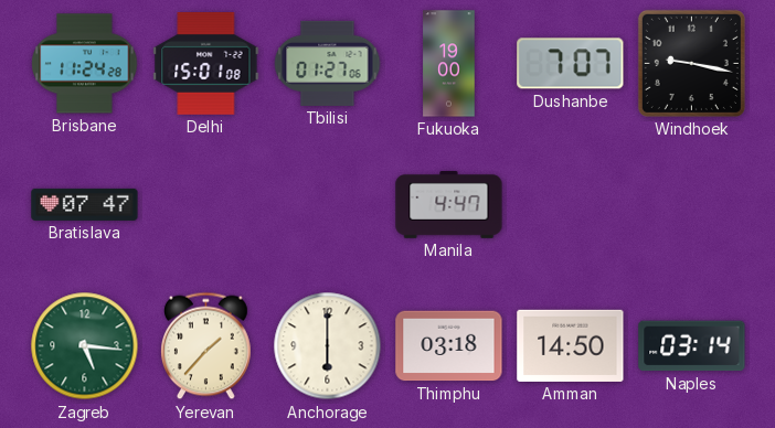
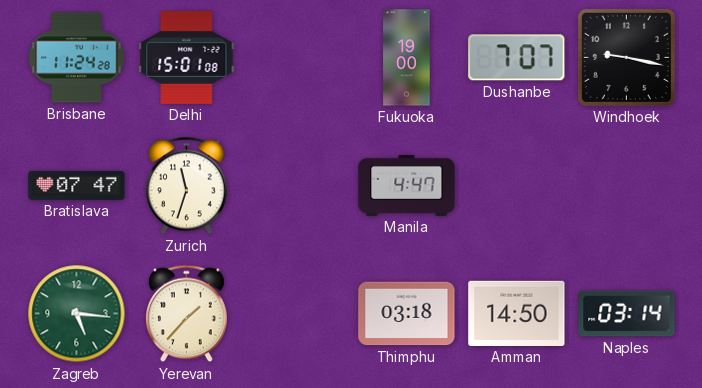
Tbilisi: 01:27 -> none
Zurich: none -> 11:33
Anchorage: 6:00 -> none
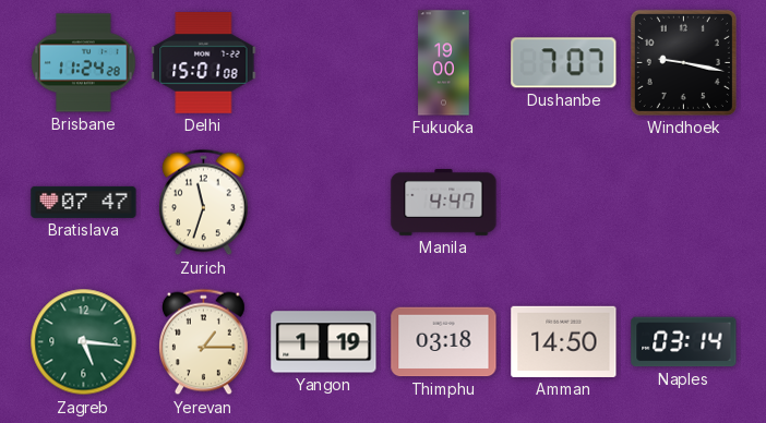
Yerevan: 1:37 -> 1:15
Yangon: none -> 1:19
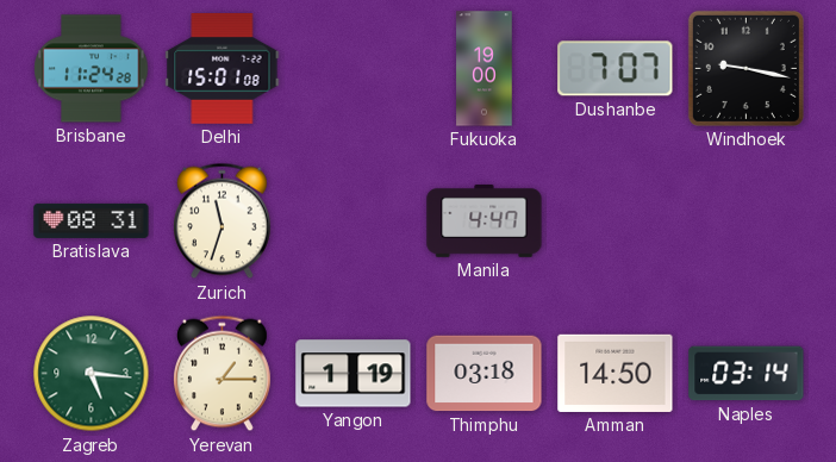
Bratislava: 07:47 -> 08:31
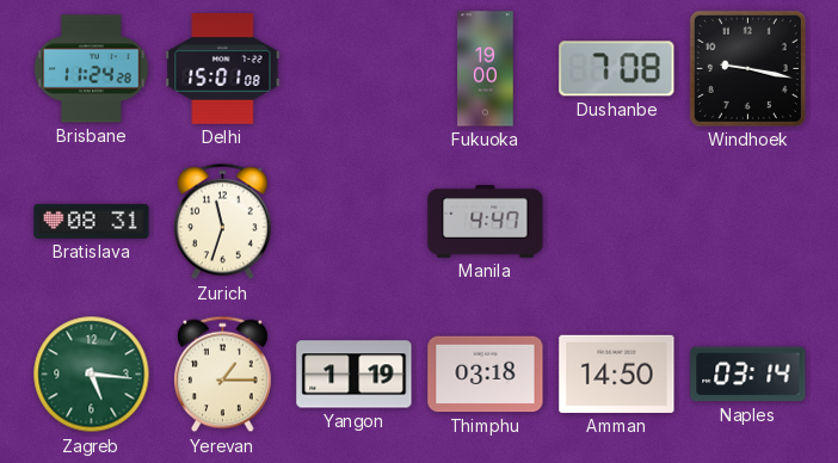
Dushanbe: 7:07 -> 7:08
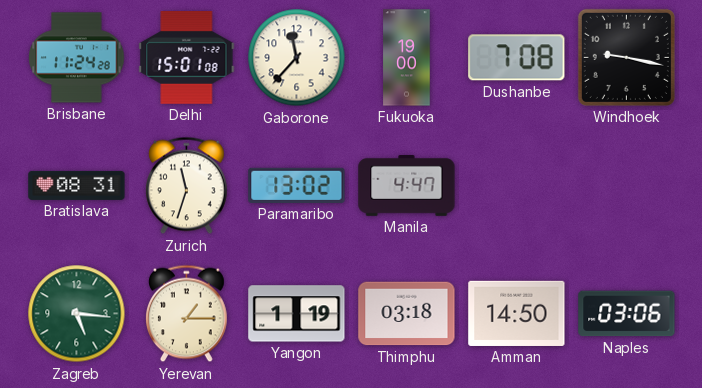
Gaborone: none -> 11:37
Paramaribo: none -> 13:02
Naples: 03:14 -> 03:06
